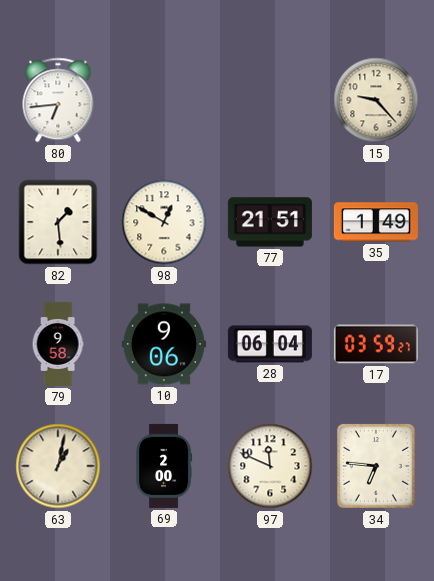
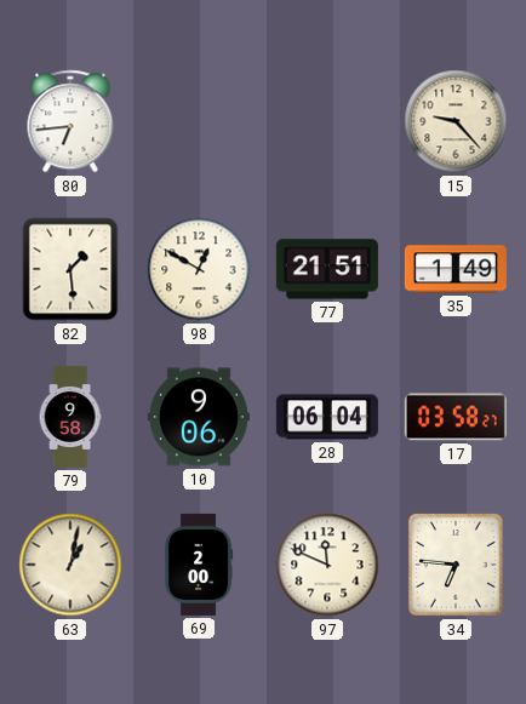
17: 03:59 -> 03:58
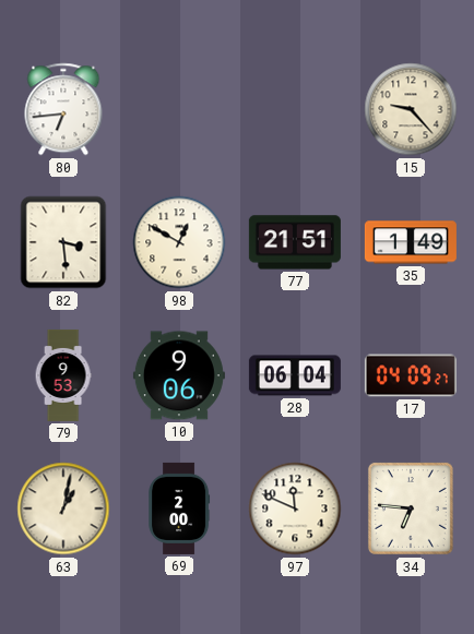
82: 1:29 -> 3:29
79: 9:58 -> 9:53
17: 03:58 -> 04:09
